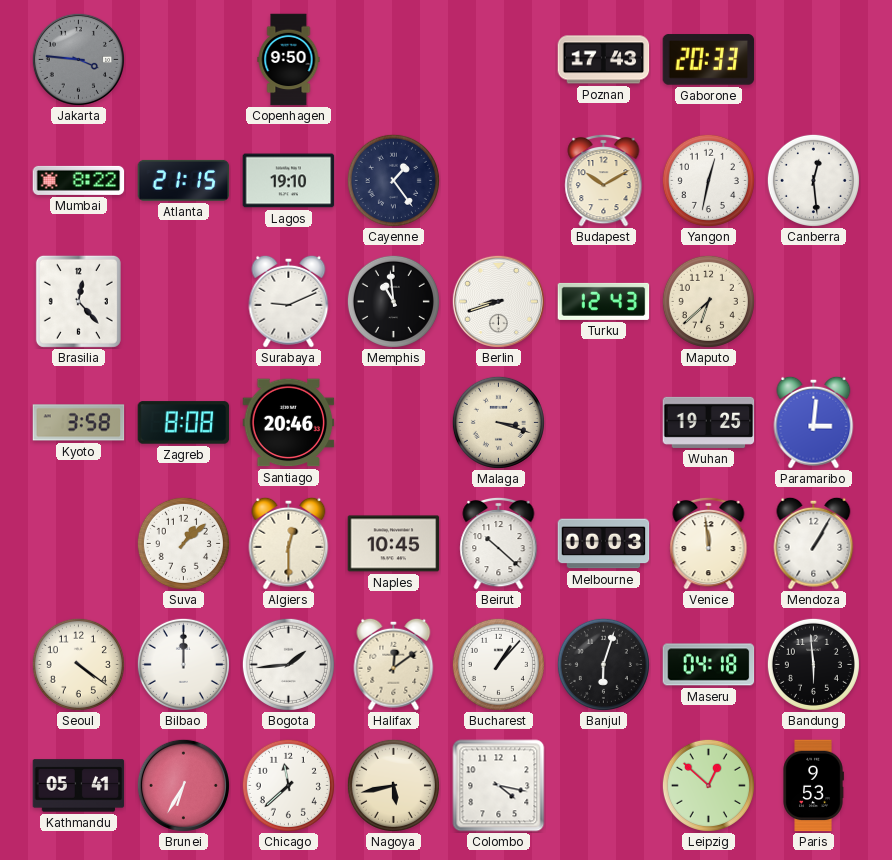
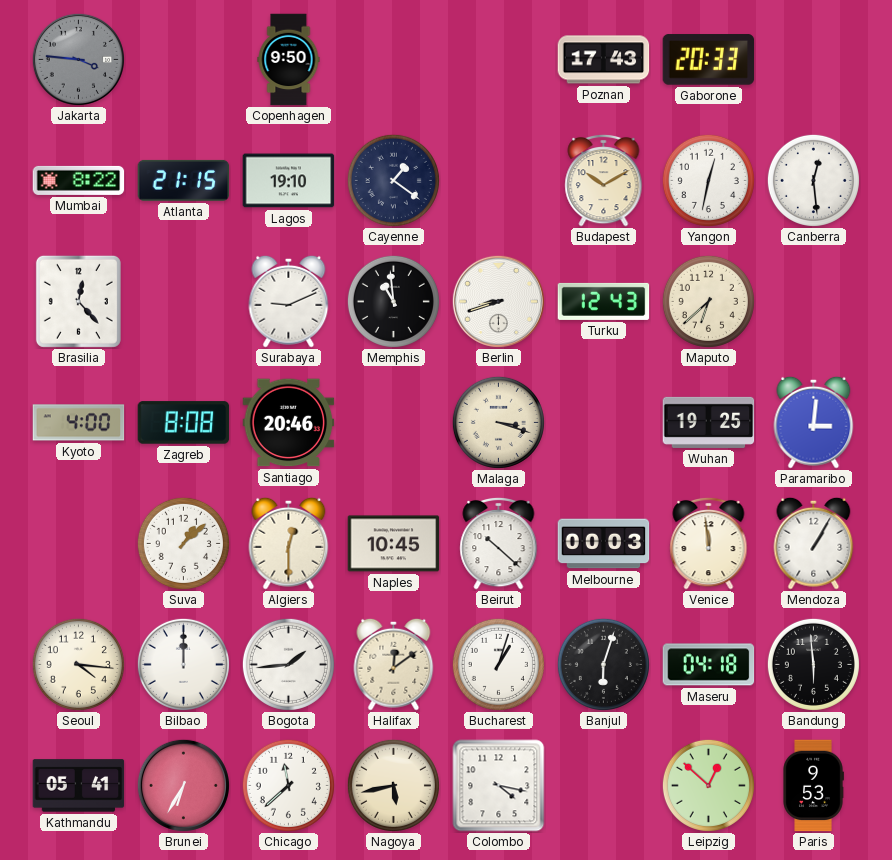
Cayenne: 1:24 -> 1:21
Kyoto: 3:58 -> 4:00
Seoul: 4:21 -> 4:16
Bucharest: 1:07 -> 1:03
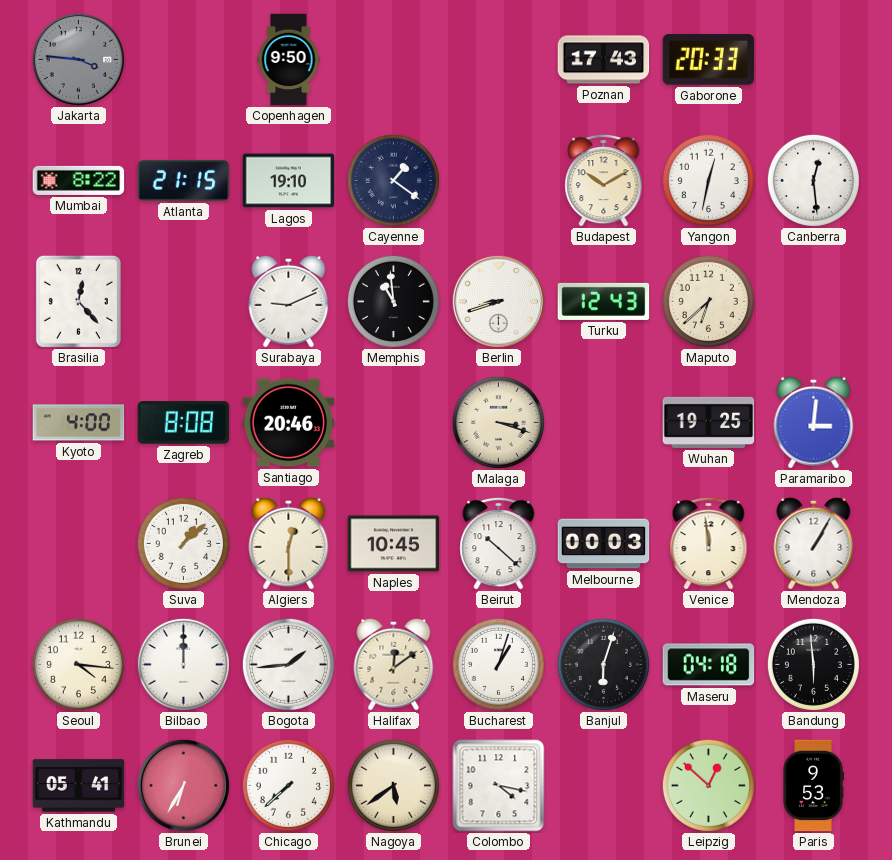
Chicago: 11:38 -> 7:38
Nagoya: 5:43 -> 5:39
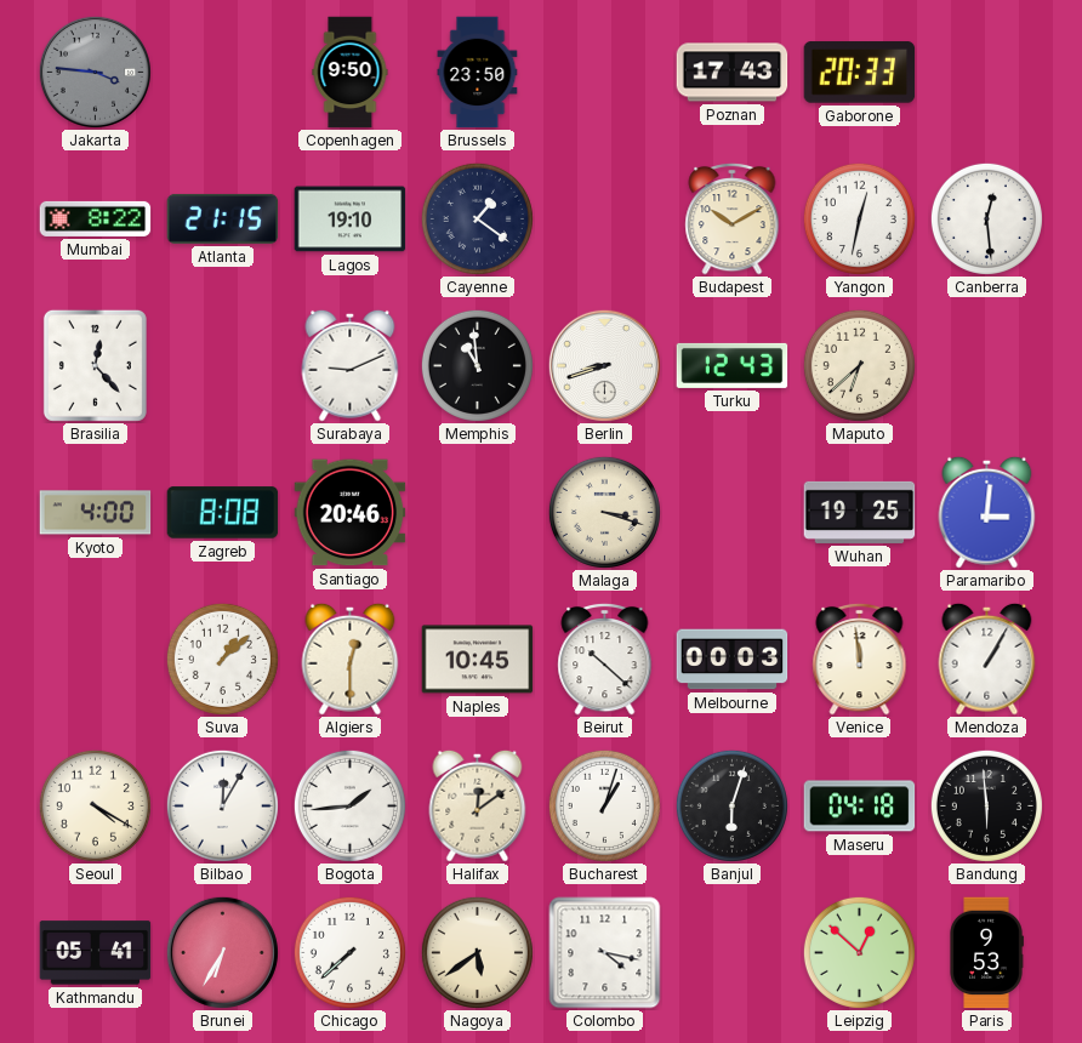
Brussels: none -> 23:50
Seoul: 4:16 -> 4:20
Bilbao: 12:00 -> 12:05
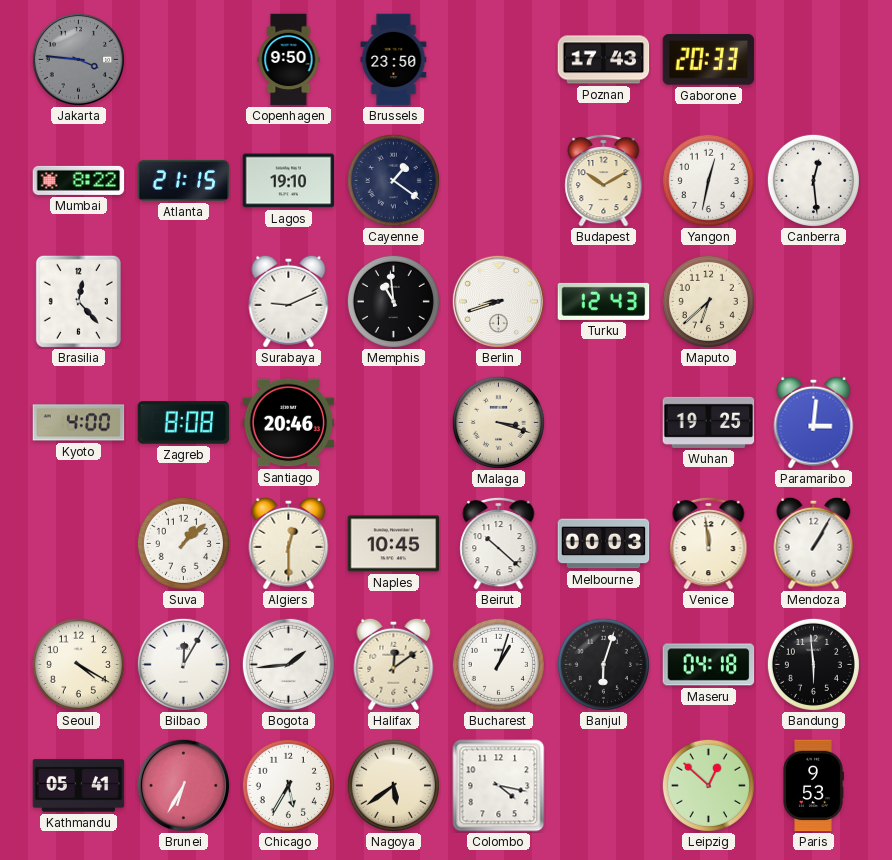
Chicago: 7:38 -> 5:35
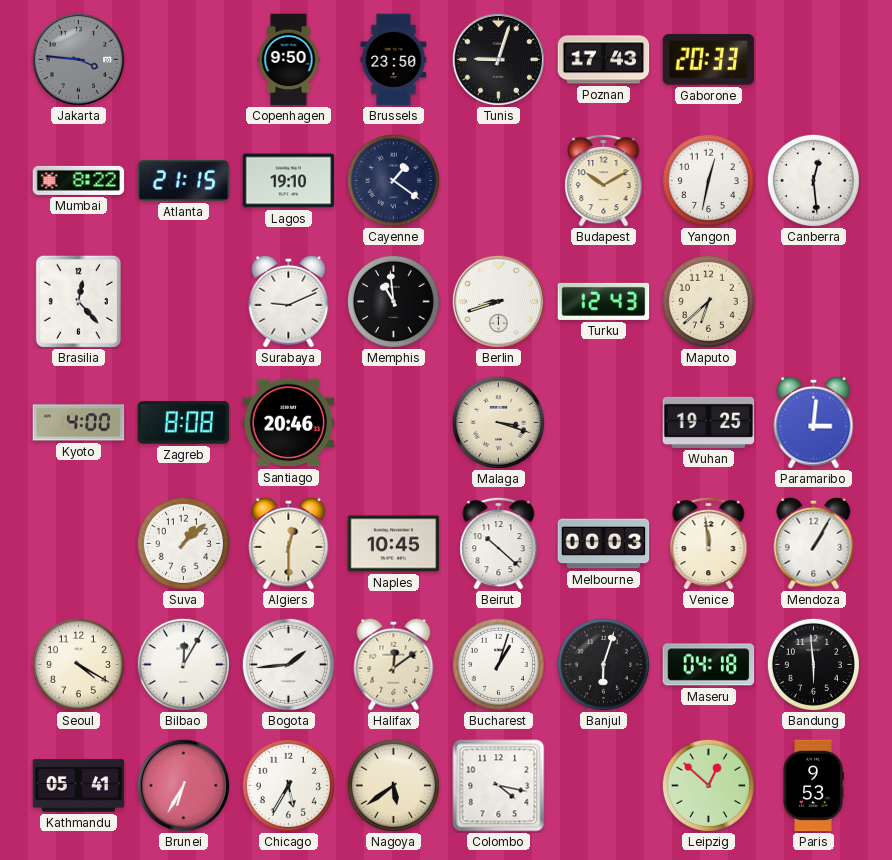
Tunis: none -> 9:03
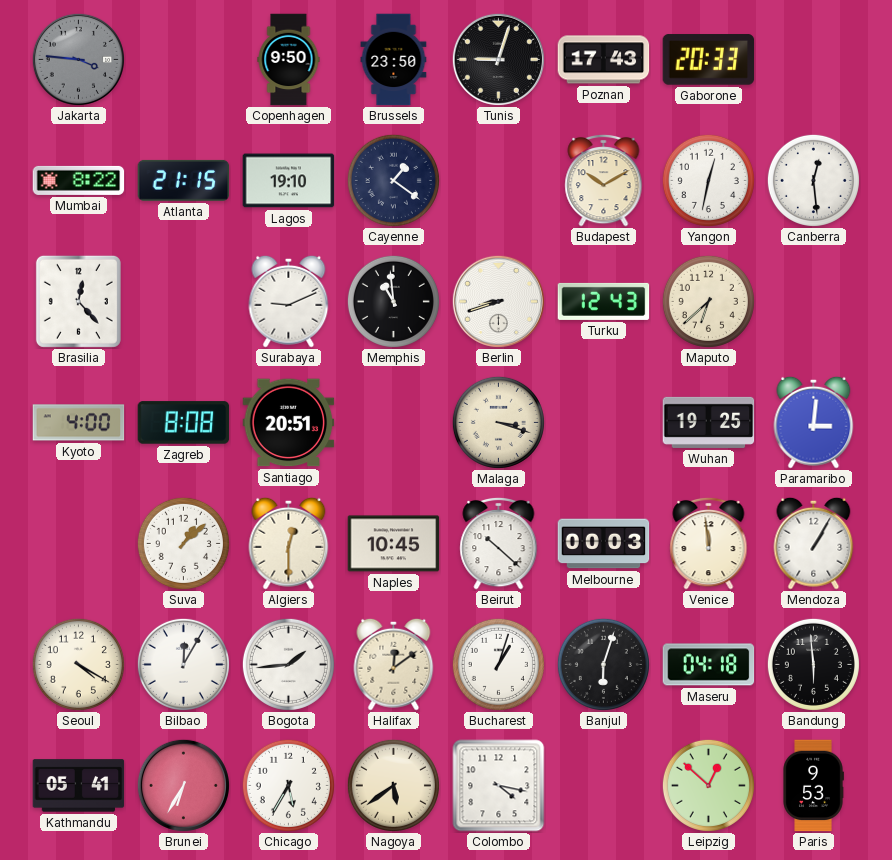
Santiago: 20:46 -> 20:51
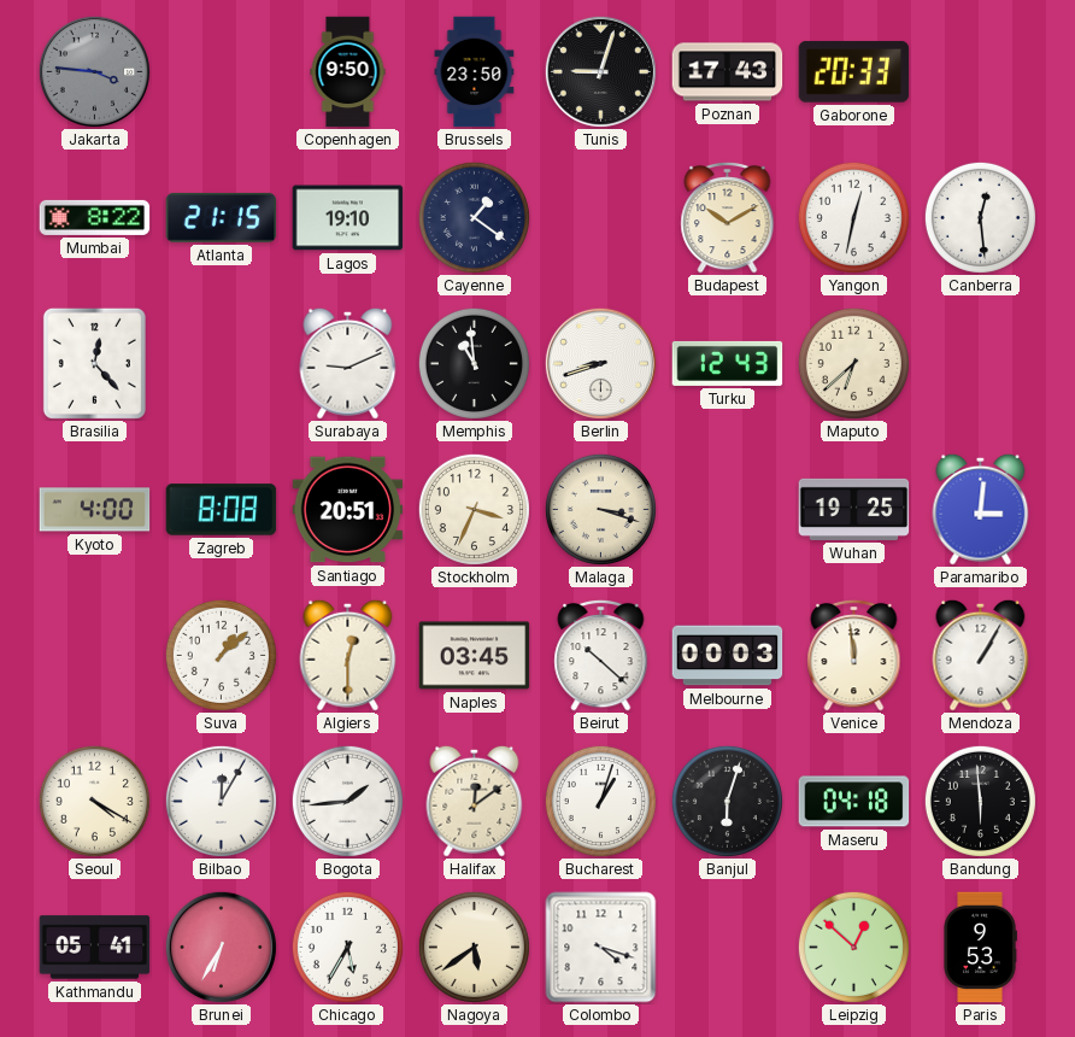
Stockholm: none -> 3:34
Naples: 10:45 -> 03:45
Colombo: 4:17 -> 4:18
